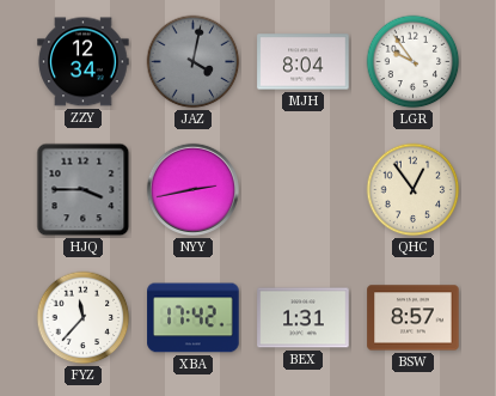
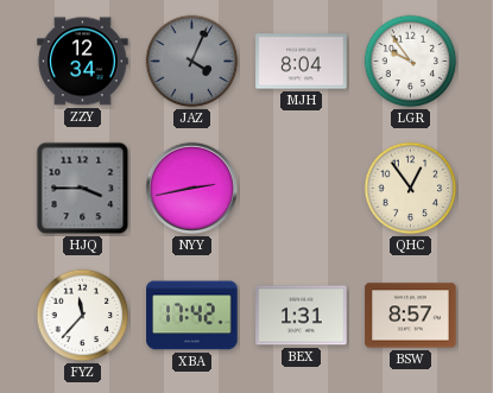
JAZ: 4:02 -> 4:04
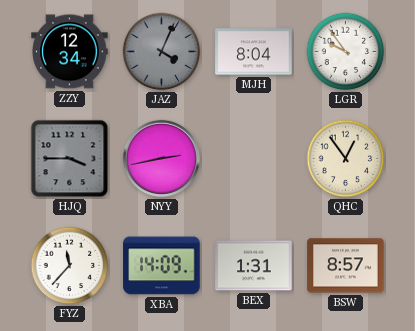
XBA: 17:42 -> 14:09
